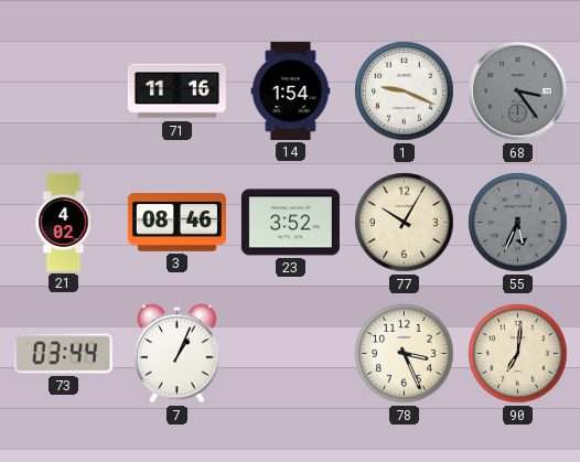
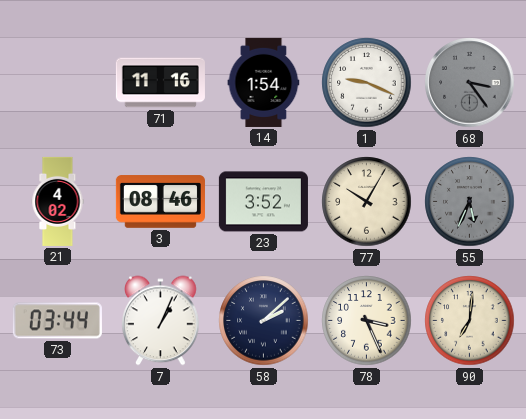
58: none -> 2:08
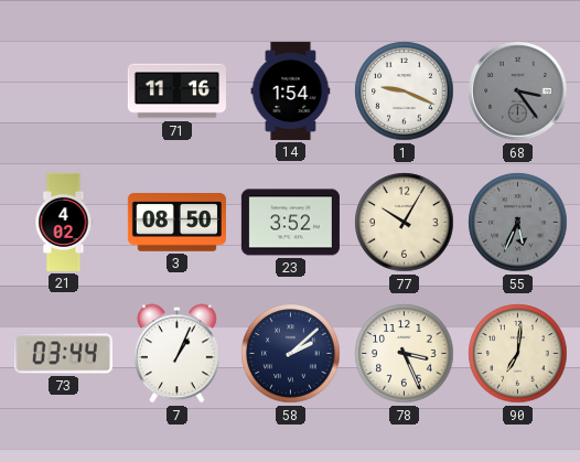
3: 08:46 -> 08:50
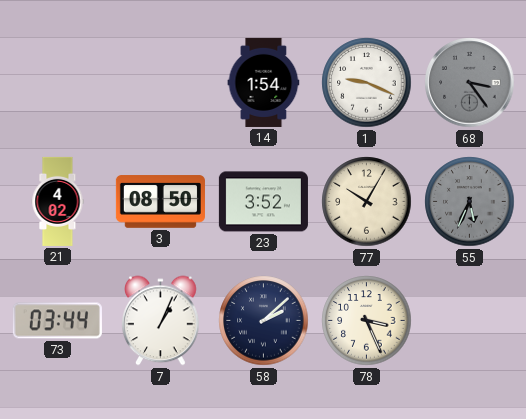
71: 11:16 -> none
90: 7:01 -> none
